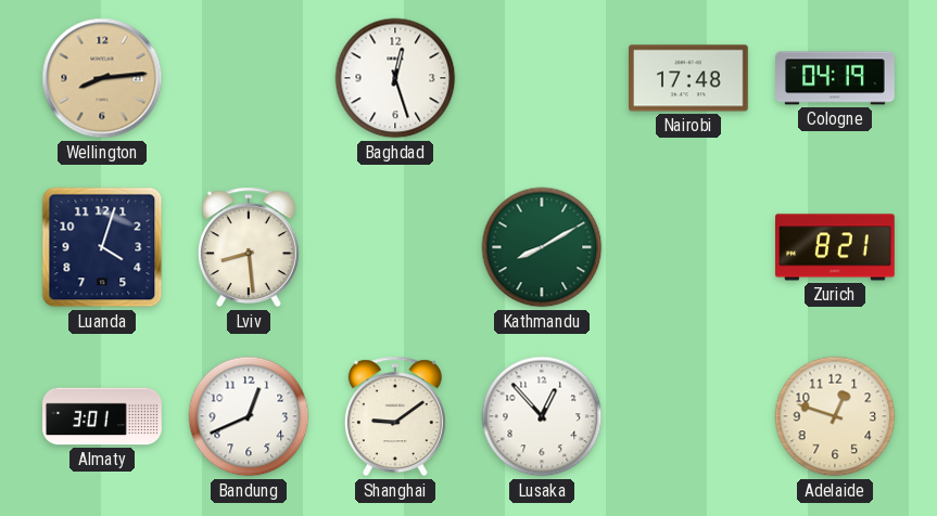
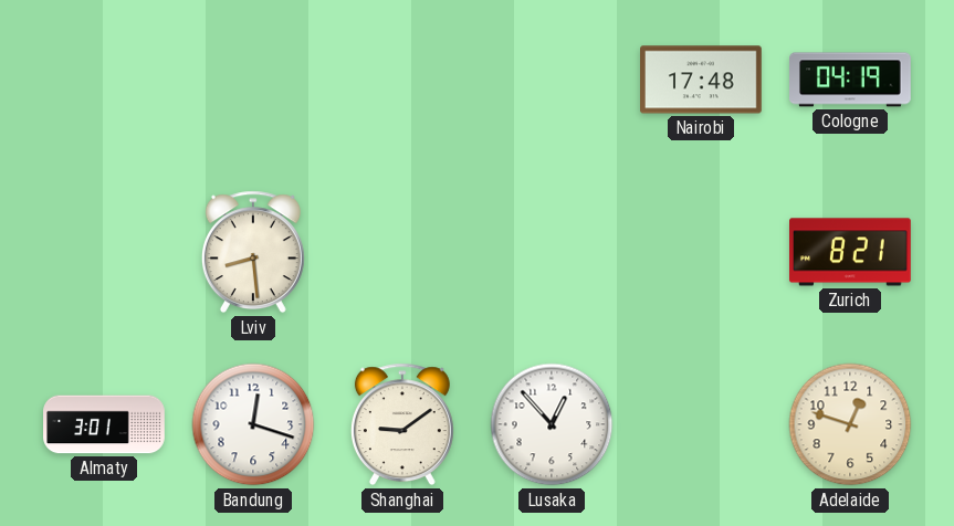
Wellington: 8:14 -> none
Baghdad: 12:27 -> none
Luanda: 4:03 -> none
Kathmandu: 8:10 -> none
Bandung: 12:41 -> 12:18
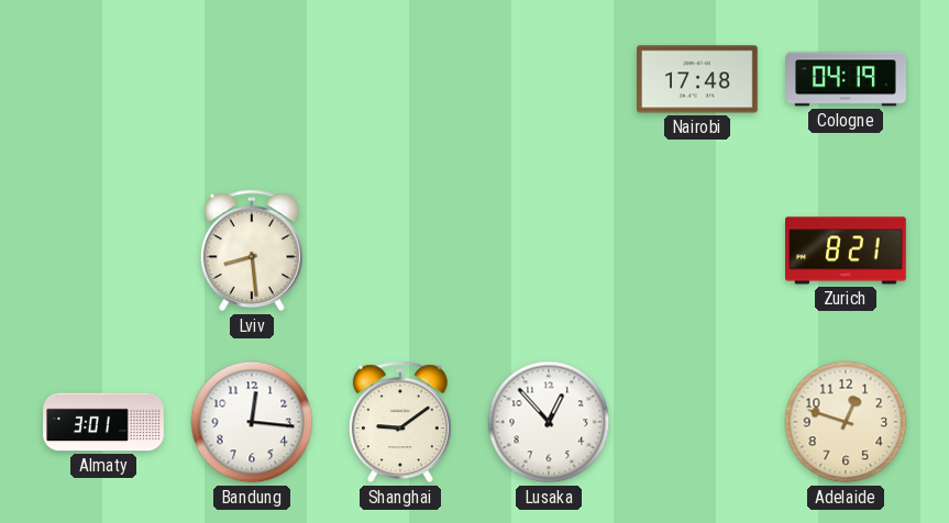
Bandung: 12:18 -> 12:16
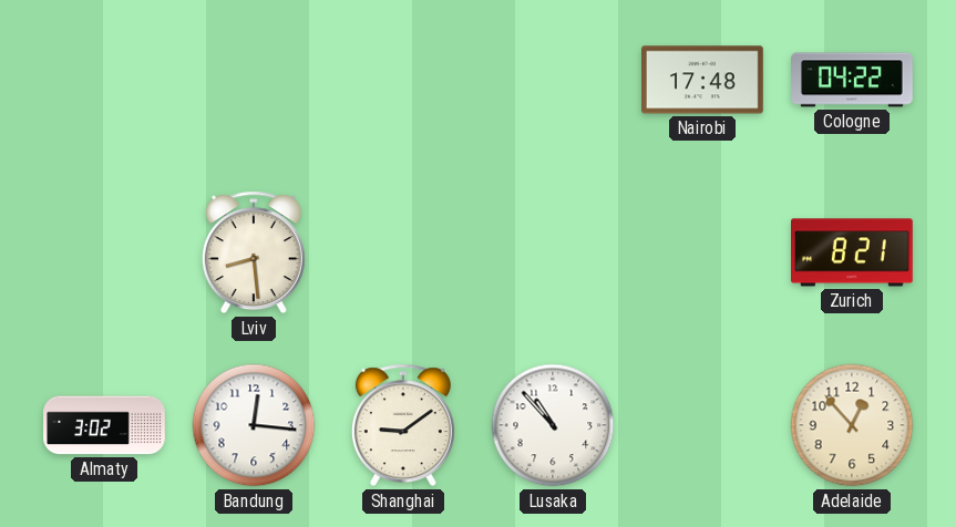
Cologne: 04:19 -> 04:22
Almaty: 3:01 -> 3:02
Lusaka: 12:53 -> 10:53
Adelaide: 12:48 -> 12:53
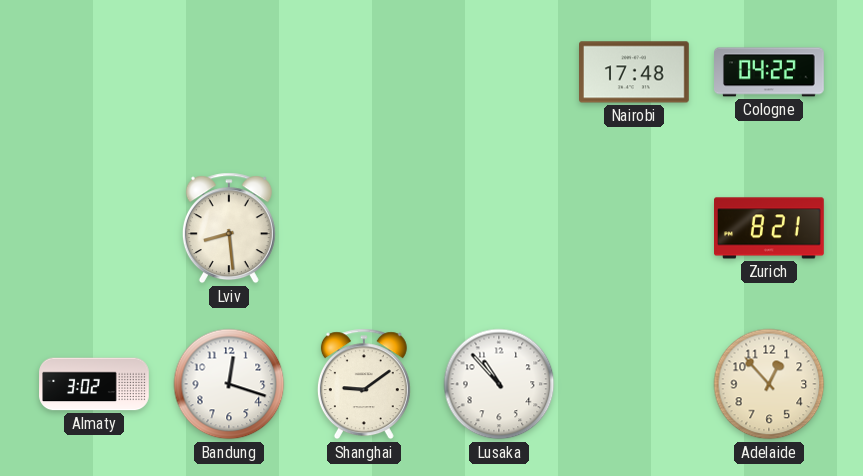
Bandung: 12:16 -> 12:18
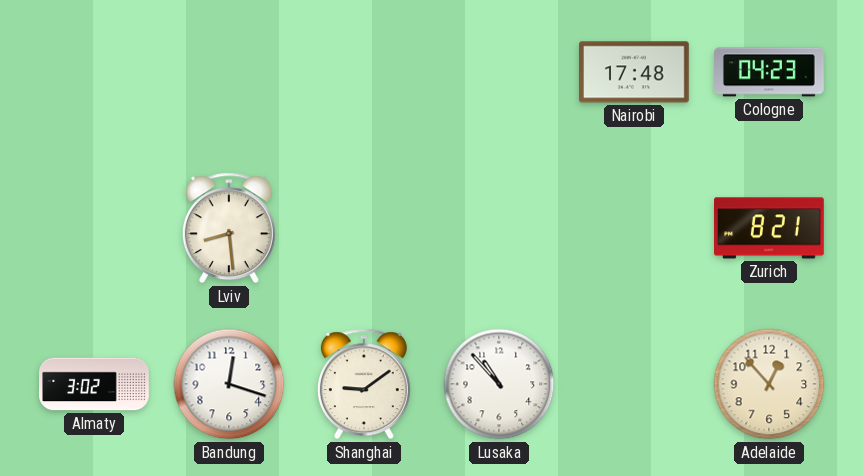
Cologne: 04:22 -> 04:23
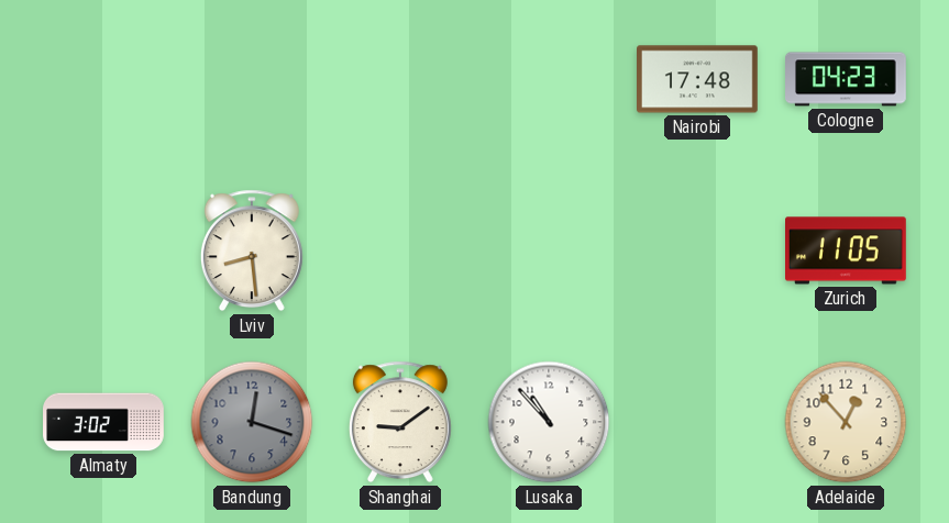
Zurich: 8:21 -> 11:05
Bandung dial: white -> grey
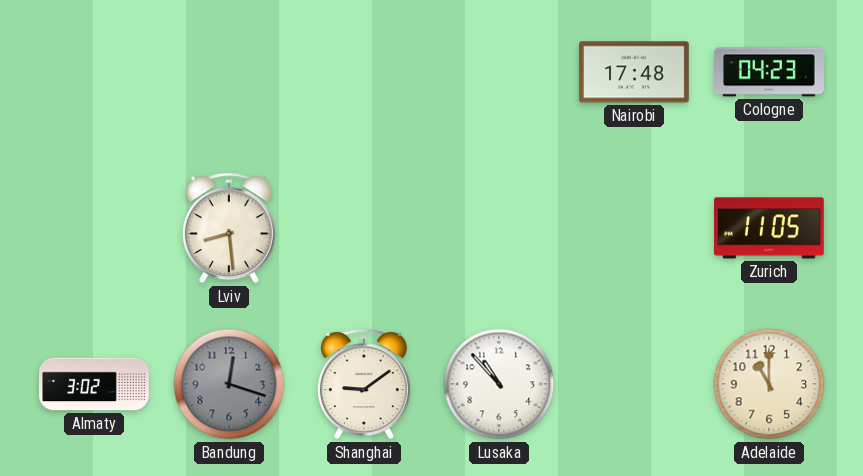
Adelaide: 12:53 -> 11:00
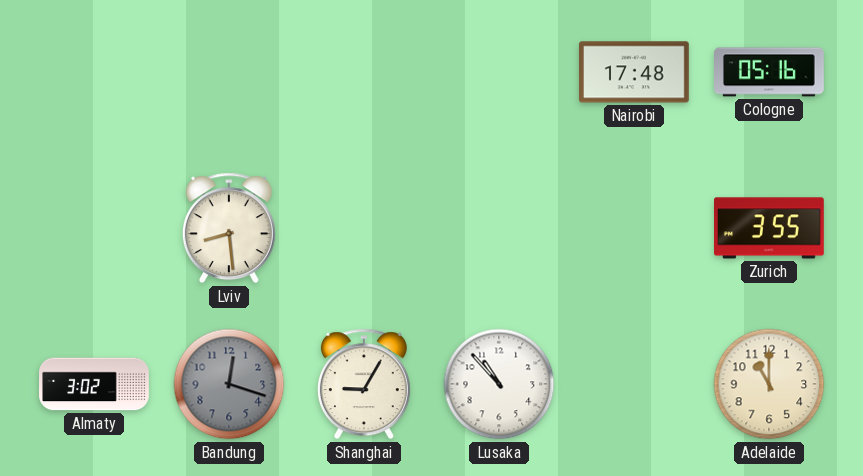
Cologne: 04:23 -> 05:16
Zurich: 11:05 -> 3:55
Shanghai: 9:09 -> 9:05
